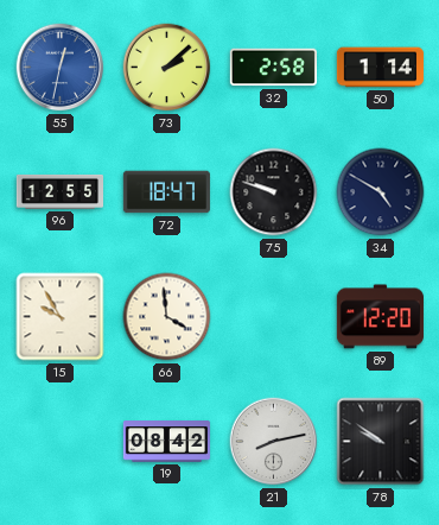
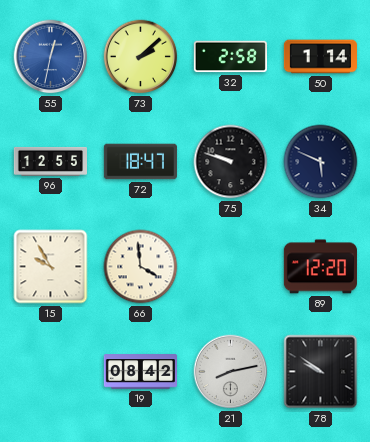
34: 4:50 -> 5:49
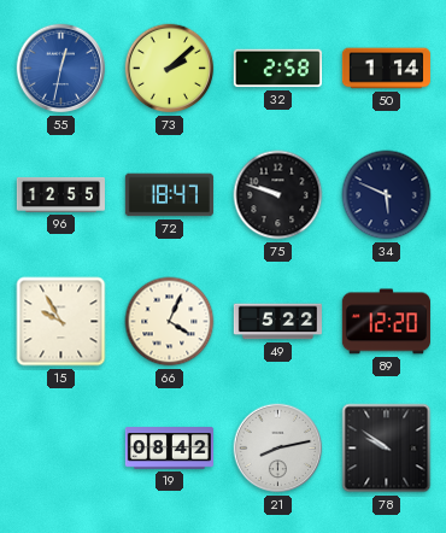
66: 3:59 -> 4:04
49: none -> 5:22
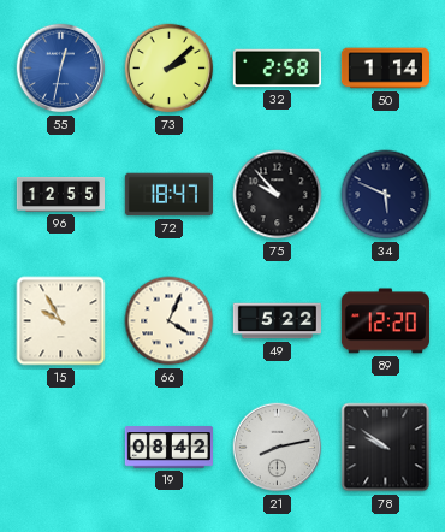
75: 9:48 -> 9:53
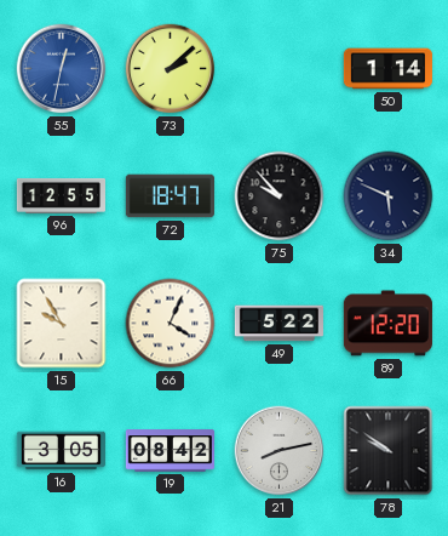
32: 2:58 -> none
16: none -> 3:05
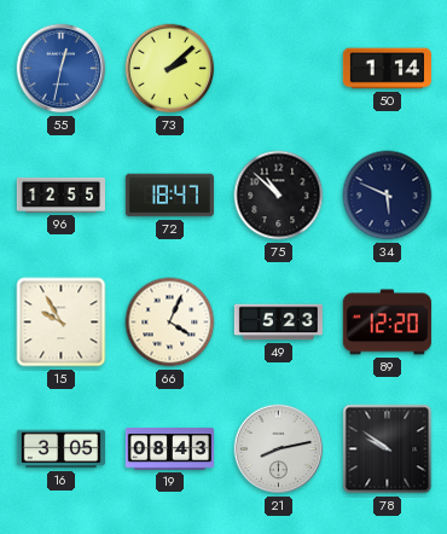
75: 9:53 -> 10:52
49: 5:22 -> 5:23
19: 08:42 -> 08:43
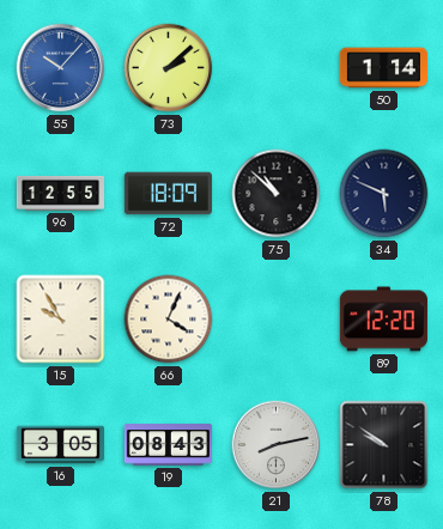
55: 12:32 -> 10:07
72: 18:47 -> 18:09
49: 5:23 -> none
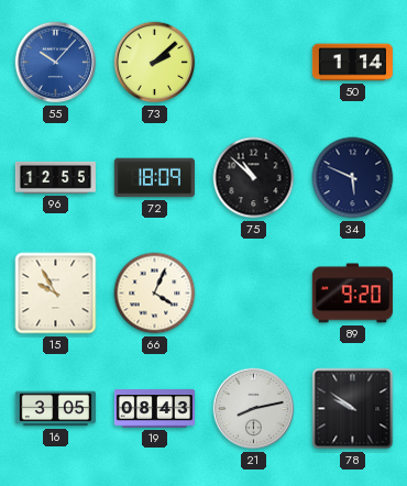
89: 12:20 -> 9:20
